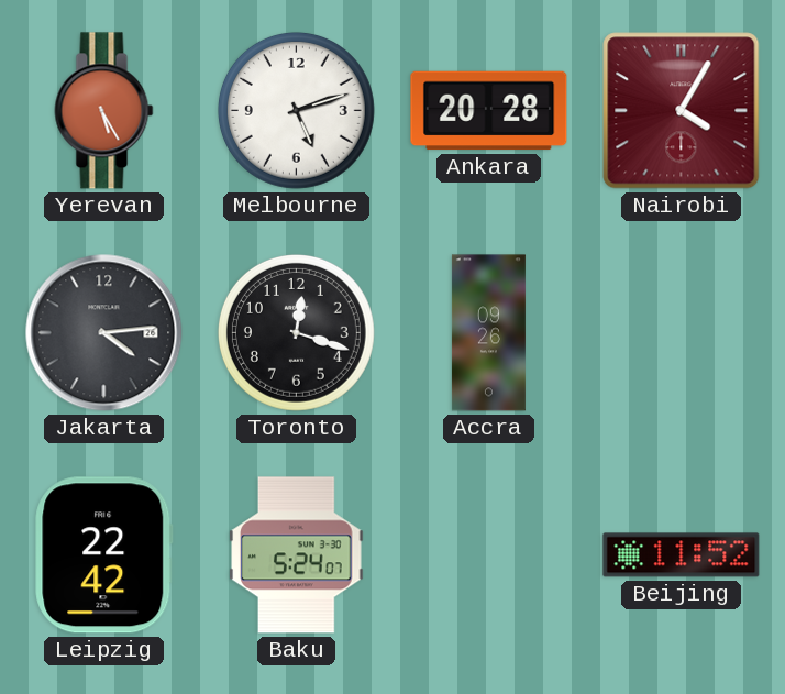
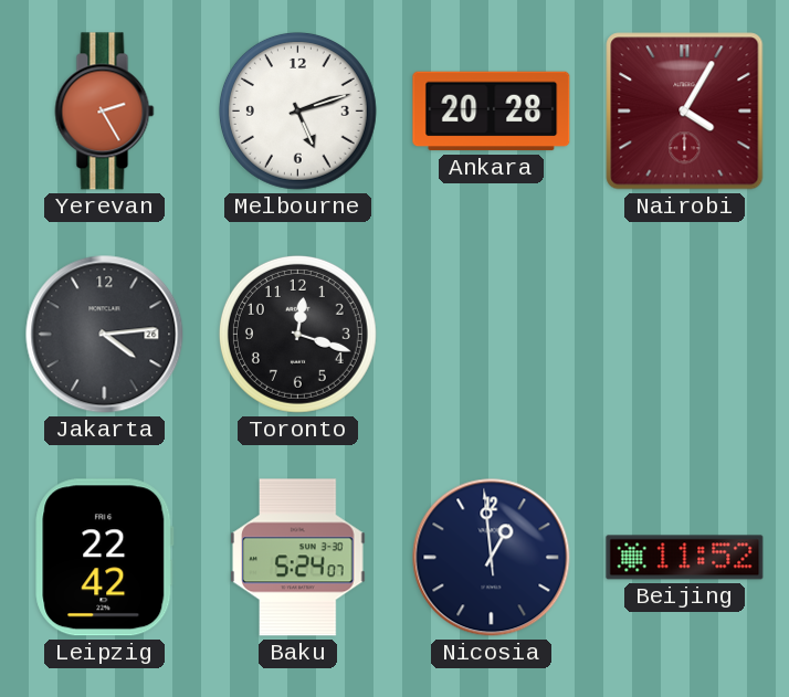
Yerevan: 5:25 -> 2:25
Accra: 09:26 -> none
Nicosia: none -> 12:58
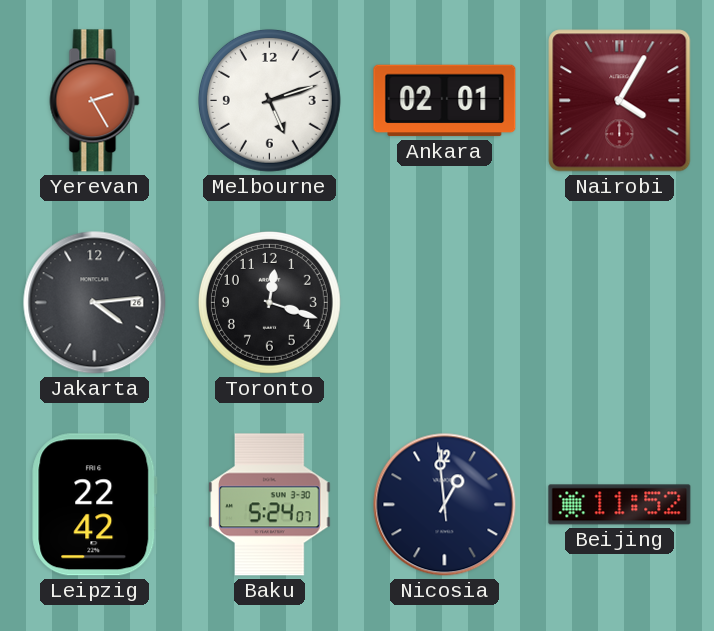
Ankara: 20:28 -> 02:01
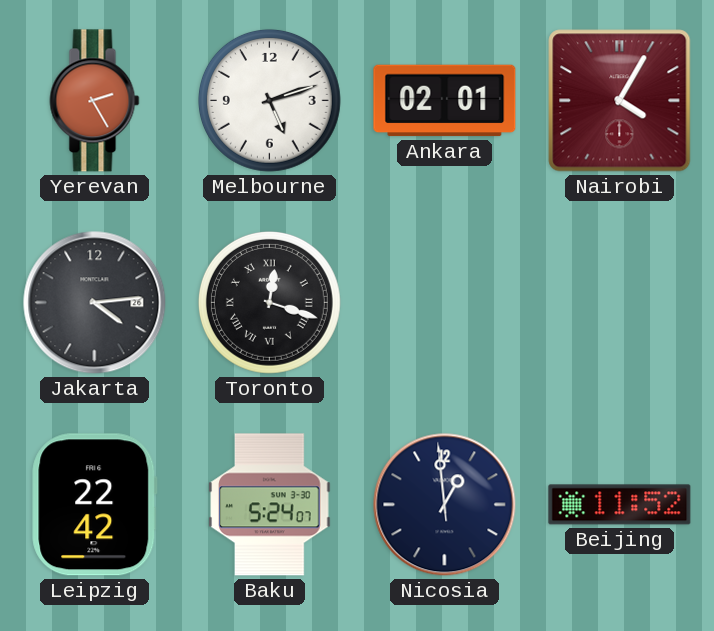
Toronto numerals: Arabic -> Roman
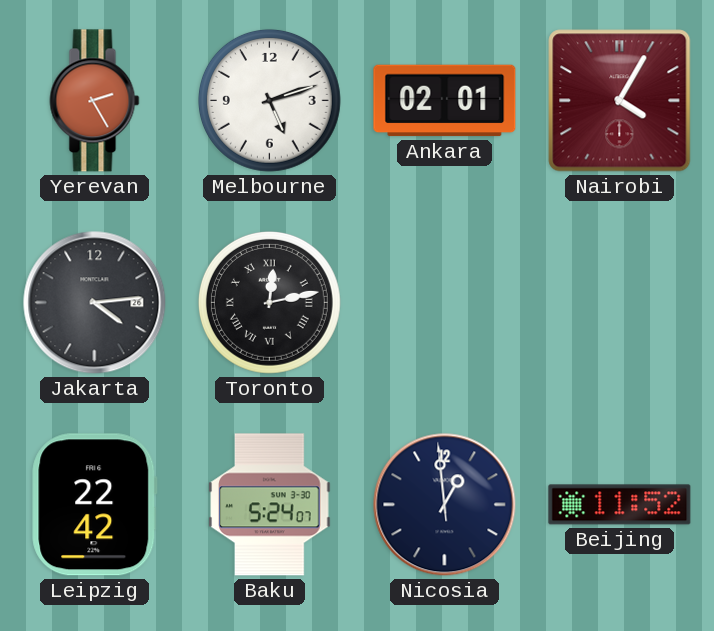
Toronto: 12:18 -> 12:13
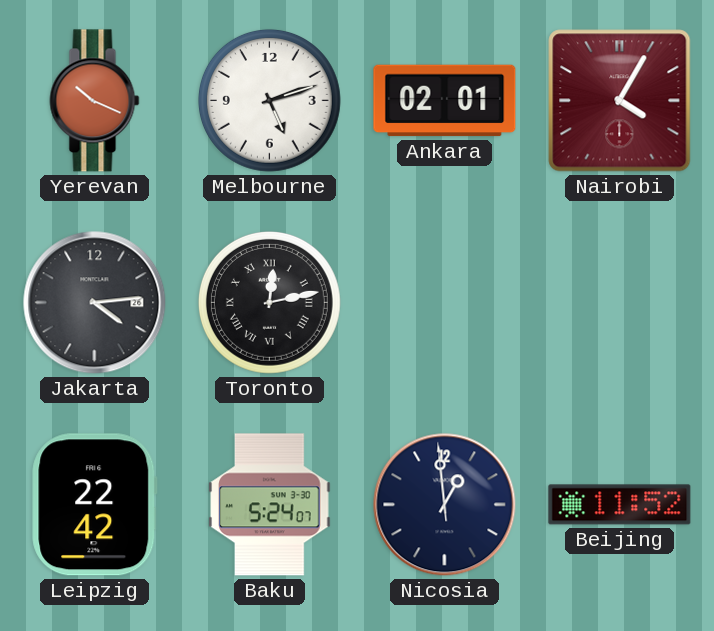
Yerevan: 2:25 -> 10:19
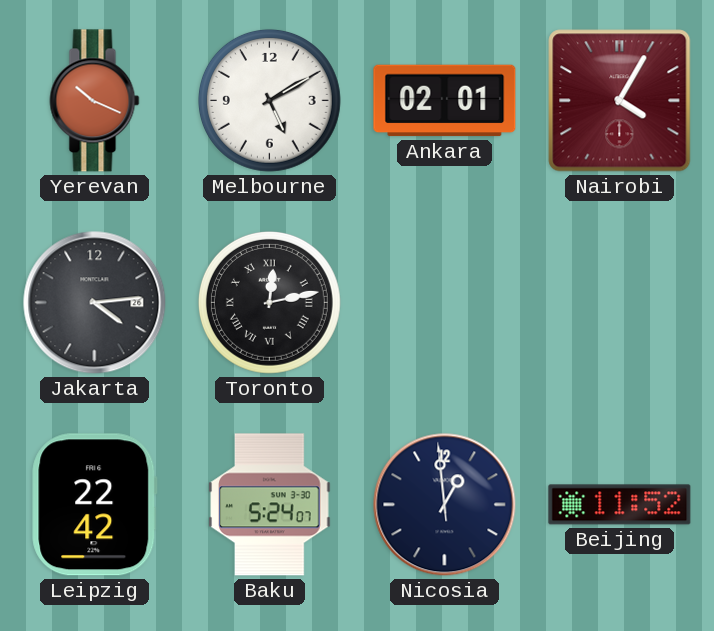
Melbourne: 5:12 -> 5:10
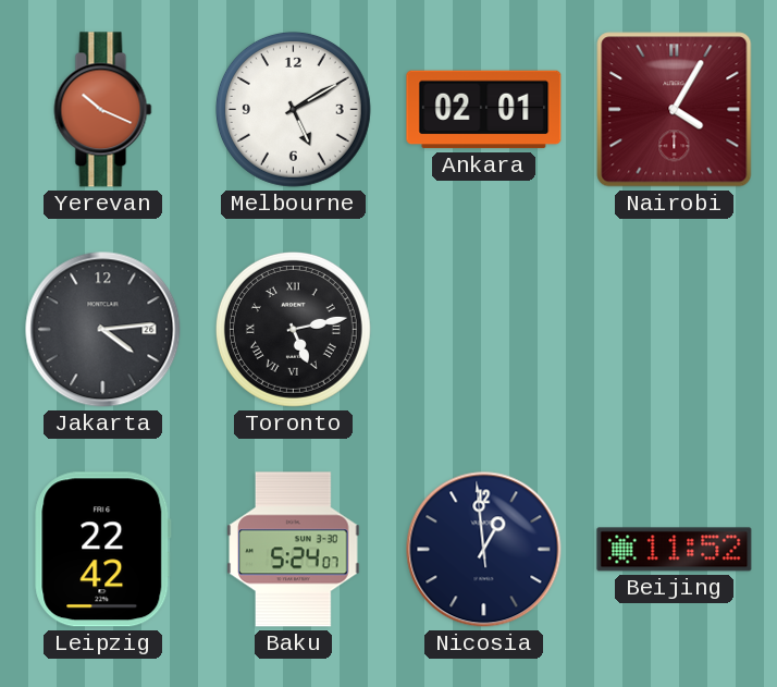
Toronto: 12:13 -> 5:13
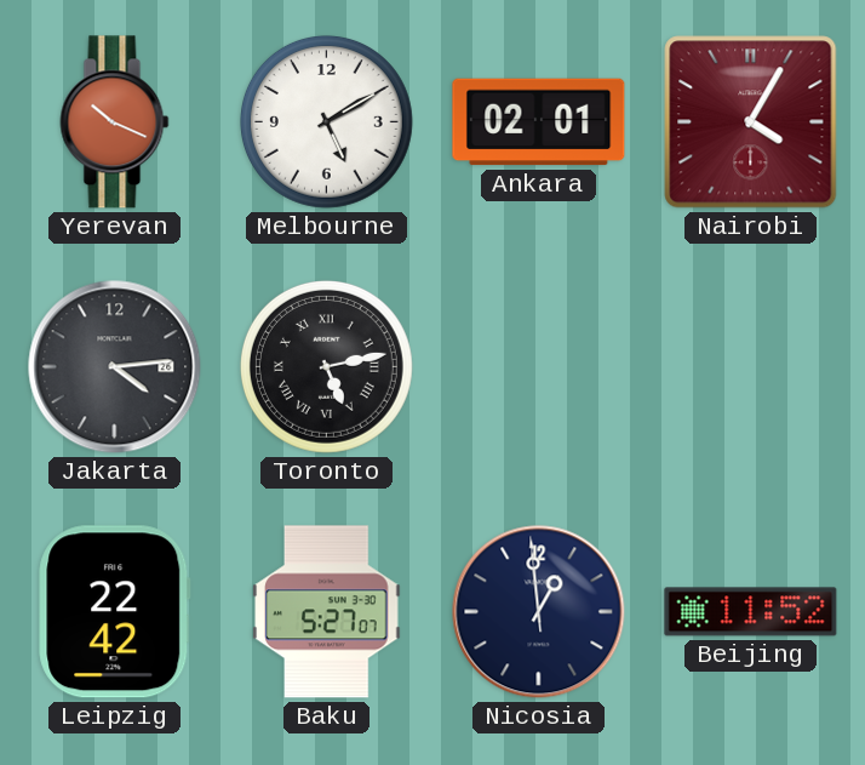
Baku: 5:24 -> 5:27
